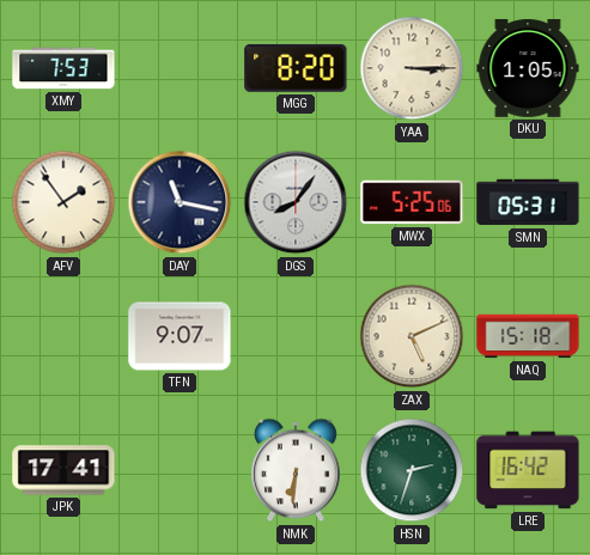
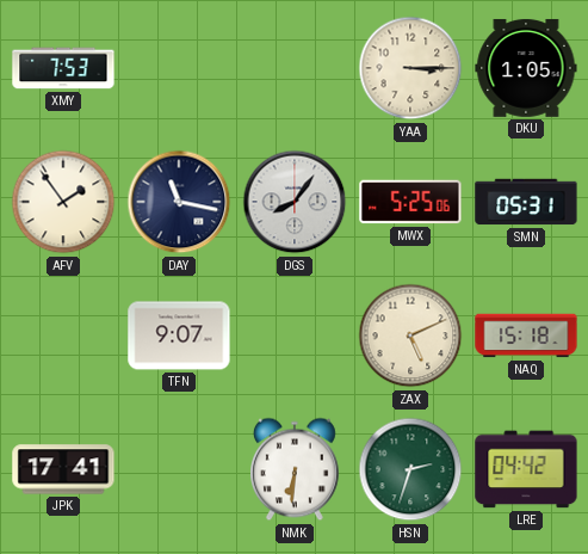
MGG: 8:20 -> none
LRE: 16:42 -> 04:42
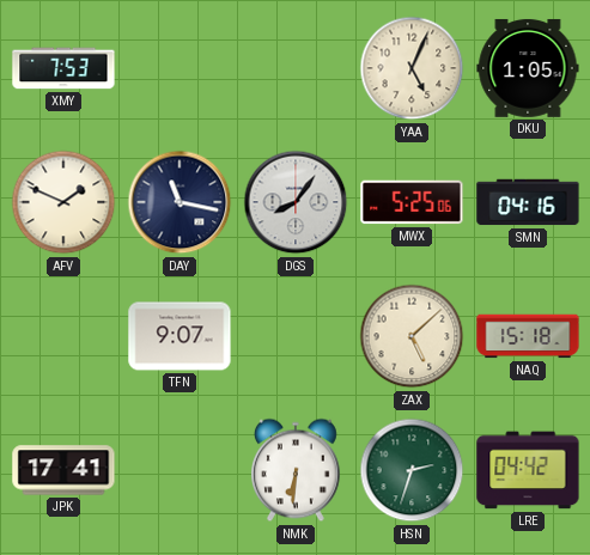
YAA: 3:15 -> 5:04
AFV: 1:54 -> 1:49
SMN: 05:31 -> 04:16
ZAX: 5:11 -> 5:08
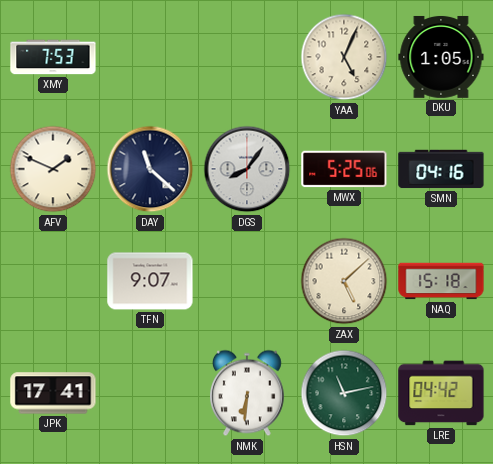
DAY: 11:17 -> 11:22
HSN: 2:33 -> 11:13
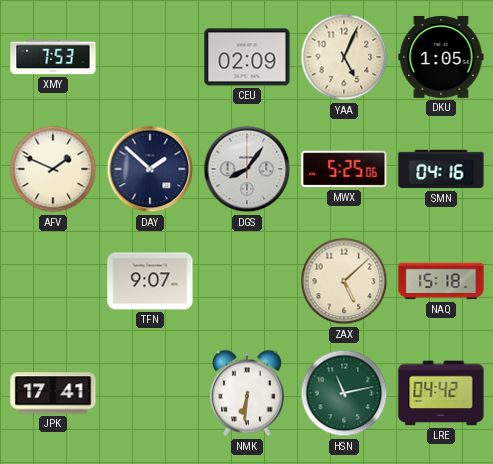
CEU: none -> 02:09
DAY: 11:22 -> 1:52
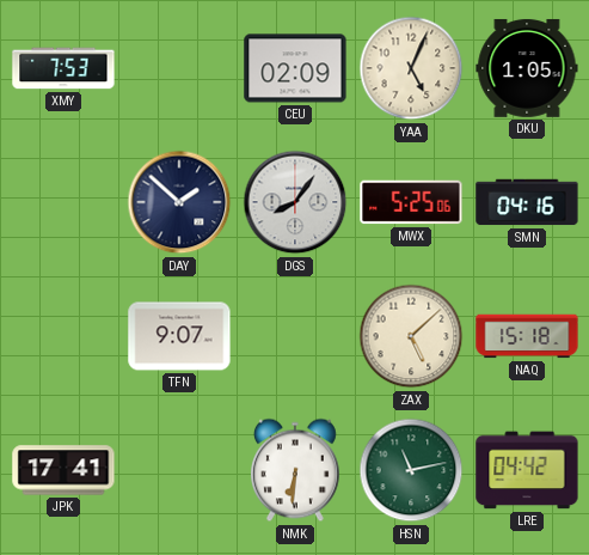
AFV: 1:49 -> none
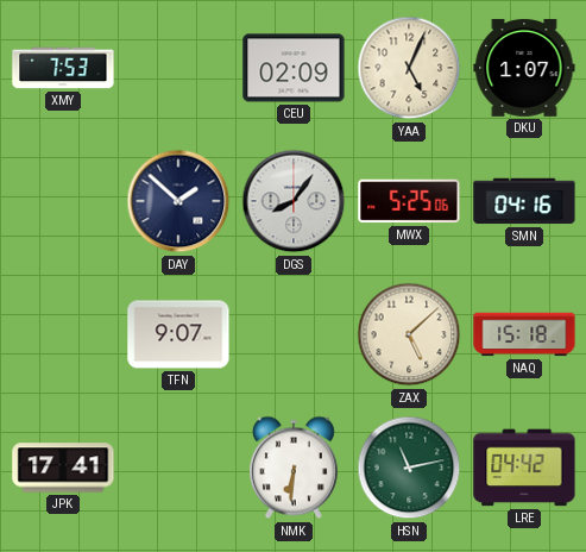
DKU: 1:05 -> 1:07
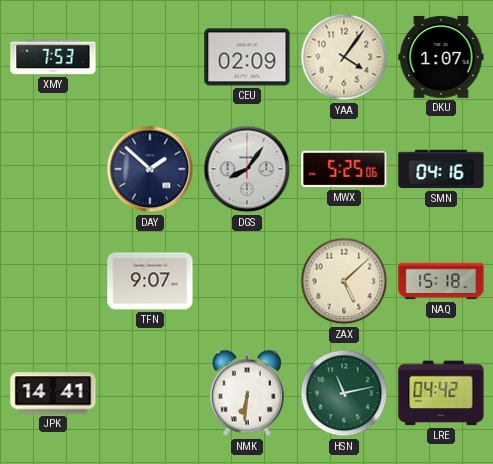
YAA: 5:04 -> 4:06
JPK: 17:41 -> 14:41
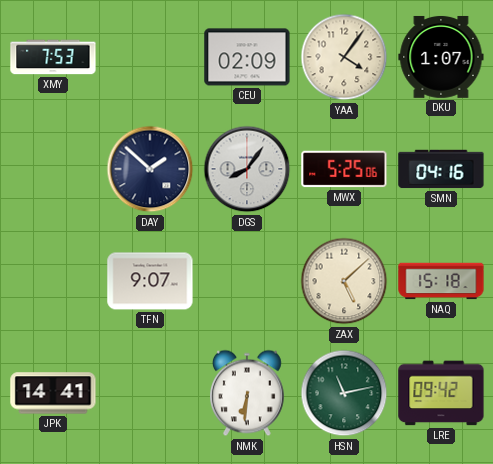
LRE: 04:42 -> 09:42
